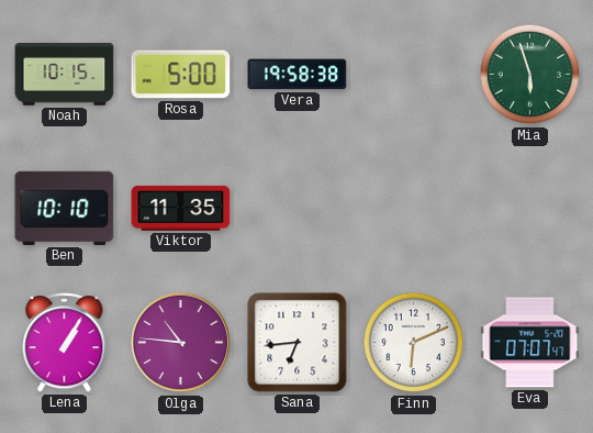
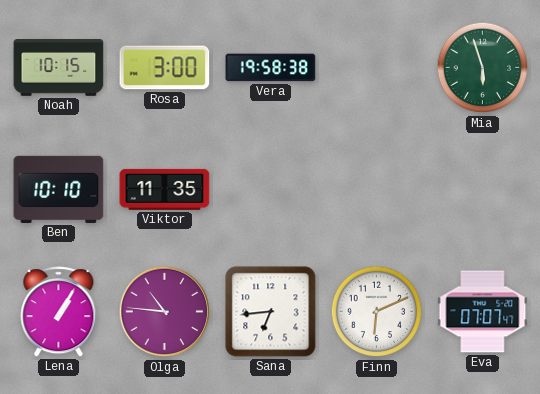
Rosa: 5:00 -> 3:00
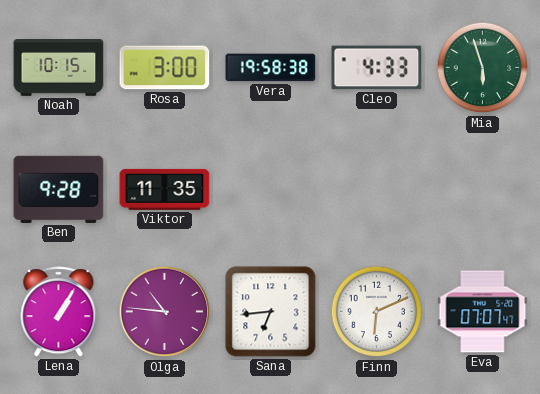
Cleo: none -> 4:33
Ben: 10:10 -> 9:28
